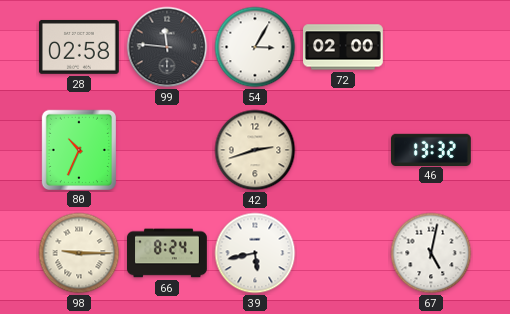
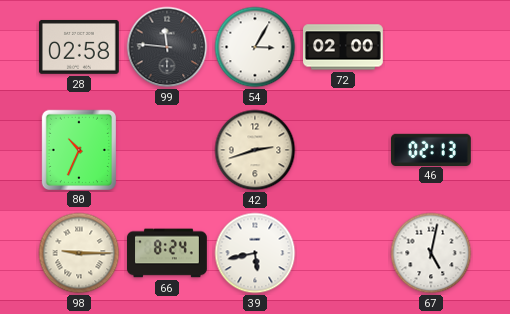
46: 13:32 -> 02:13
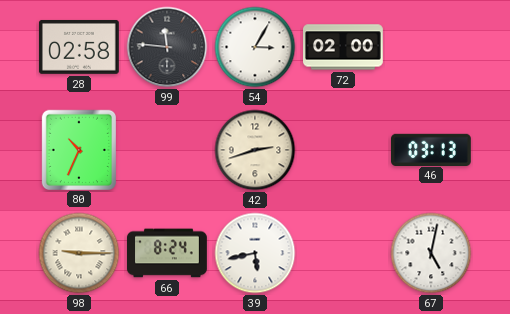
46: 02:13 -> 03:13
